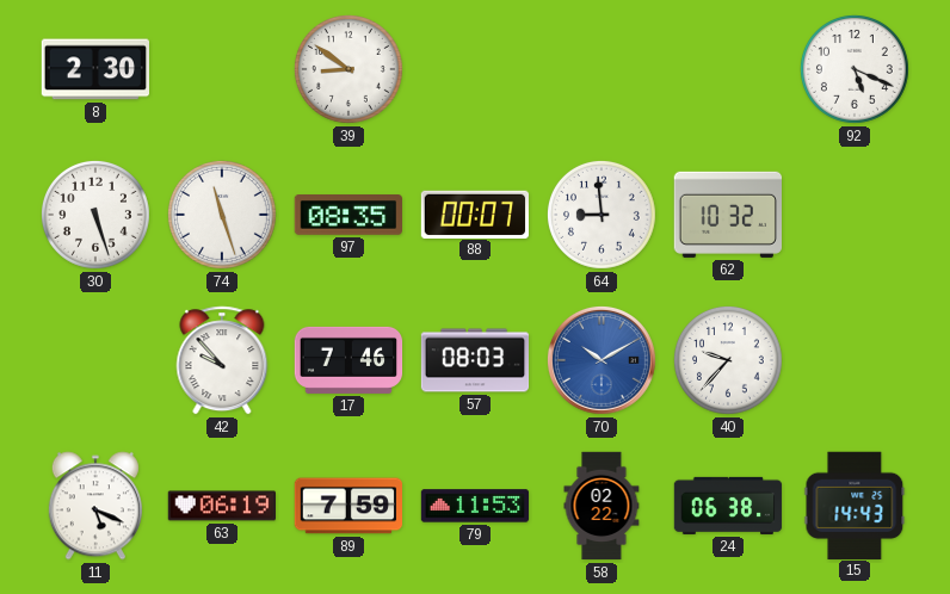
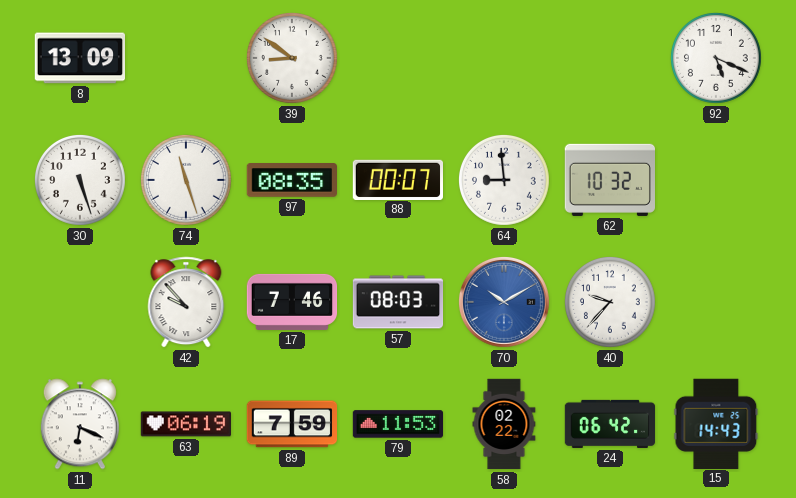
8: 2:30 -> 13:09
11: 5:19 -> 6:19
24: 06:38 -> 06:42
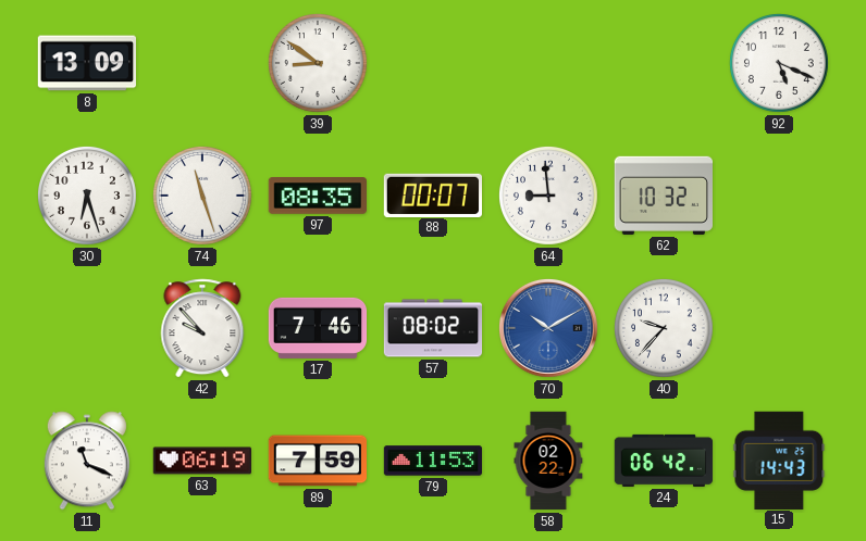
30: 5:27 -> 6:27
57: 08:03 -> 08:02
11: 6:19 -> 11:19
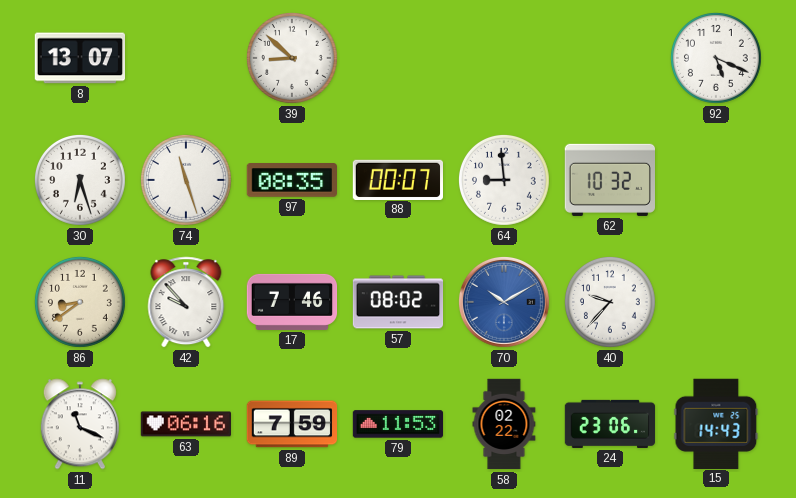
8: 13:09 -> 13:07
39: 8:51 -> 8:52
86: none -> 8:39
63: 06:19 -> 06:16
24: 06:42 -> 23:06
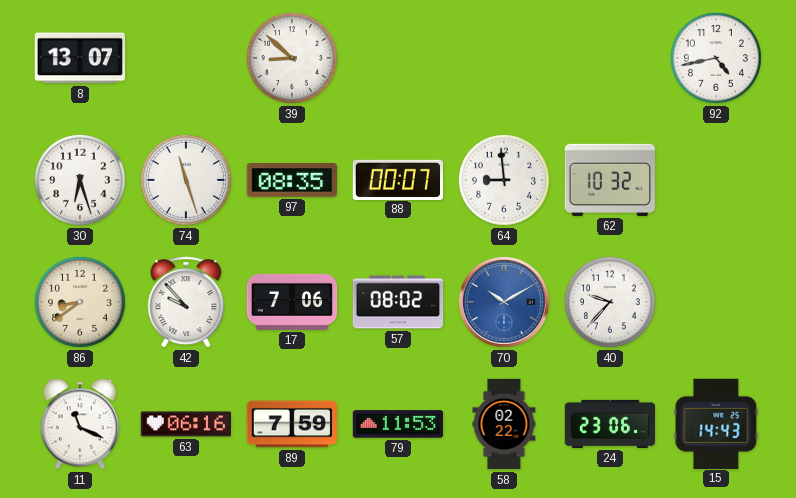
92: 5:19 -> 4:43
17: 7:46 -> 7:06
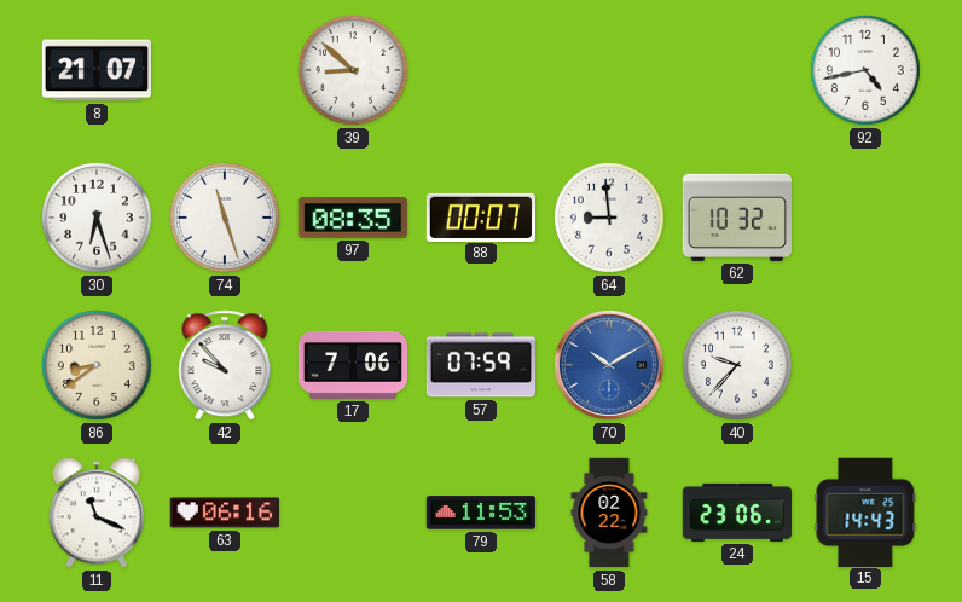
8: 13:07 -> 21:07
57: 08:02 -> 07:59
89: 7:59 -> none
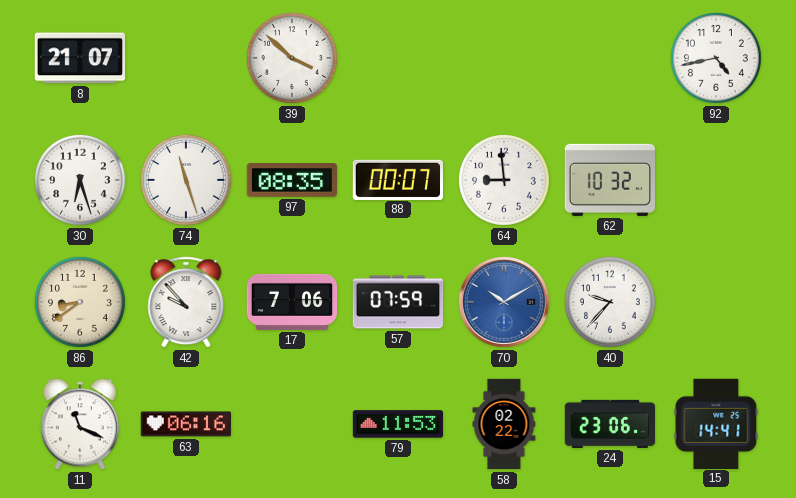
39: 8:52 -> 3:52
15: 14:43 -> 14:41
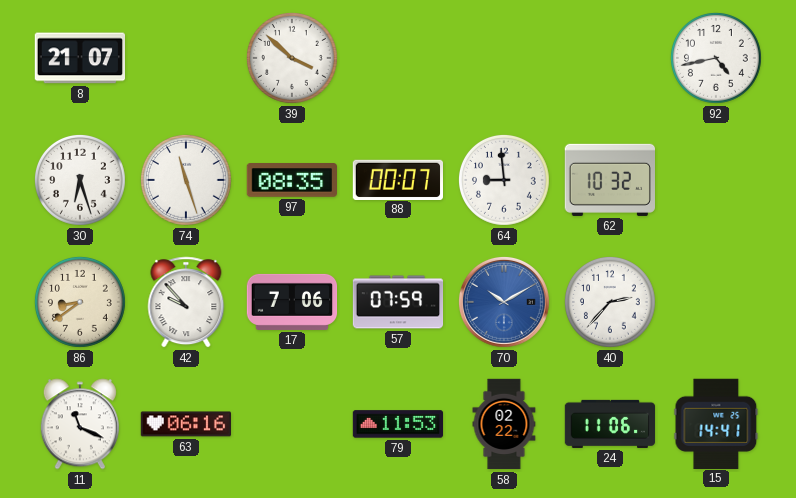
40: 9:37 -> 2:37
24: 23:06 -> 11:06
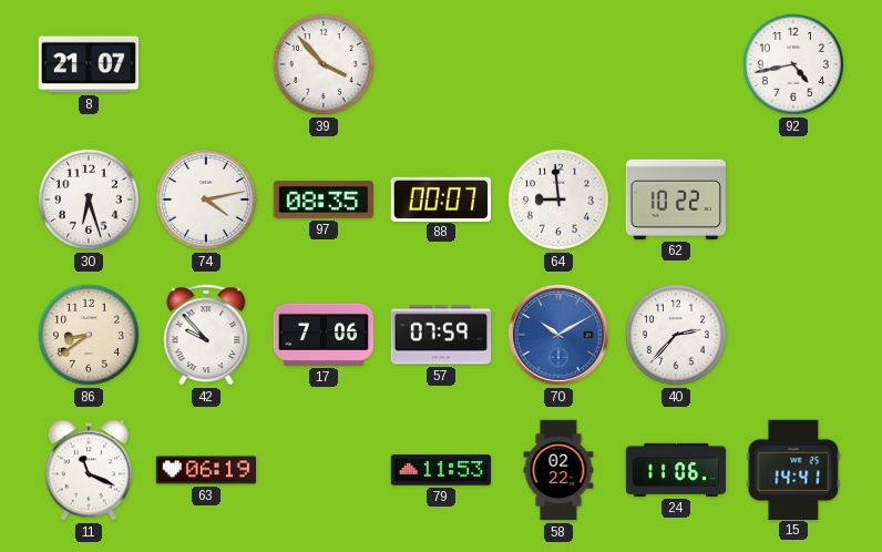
39: 3:52 -> 3:53
74: 11:27 -> 4:13
62: 10:32 -> 10:22
63: 06:16 -> 06:19
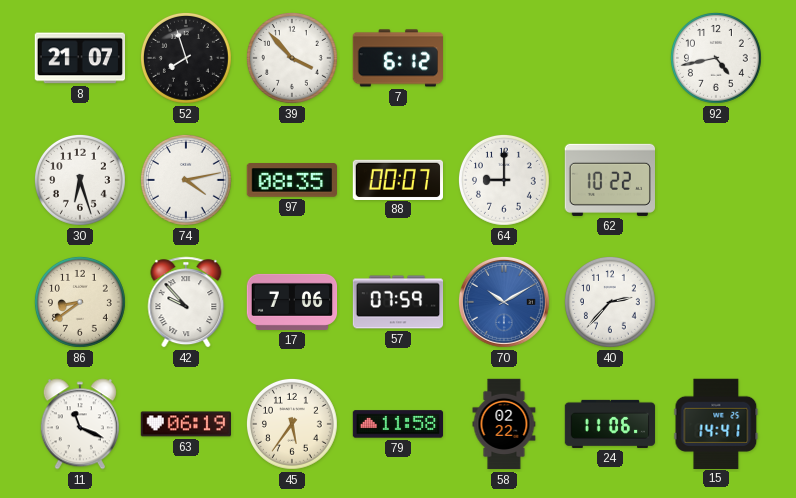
52: none -> 7:57
7: none -> 6:12
64: 8:59 -> 9:00
45: none -> 5:36
79: 11:53 -> 11:58
